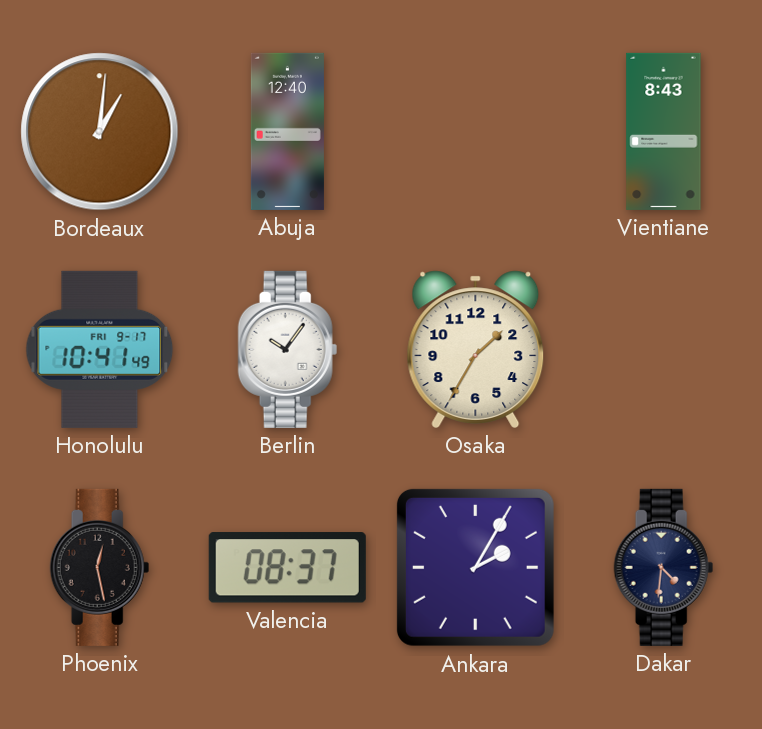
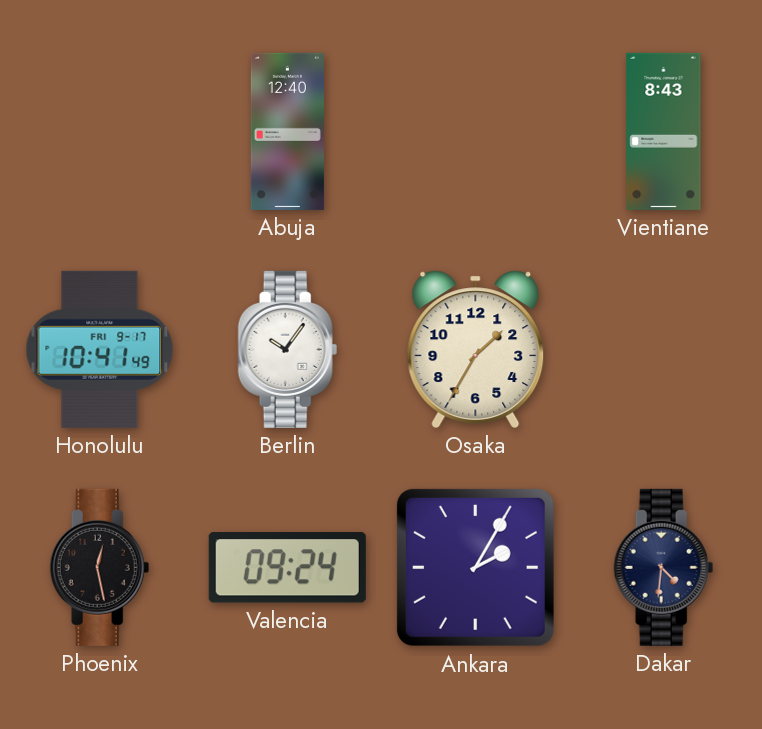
Bordeaux: 1:01 -> none
Valencia: 08:37 -> 09:24
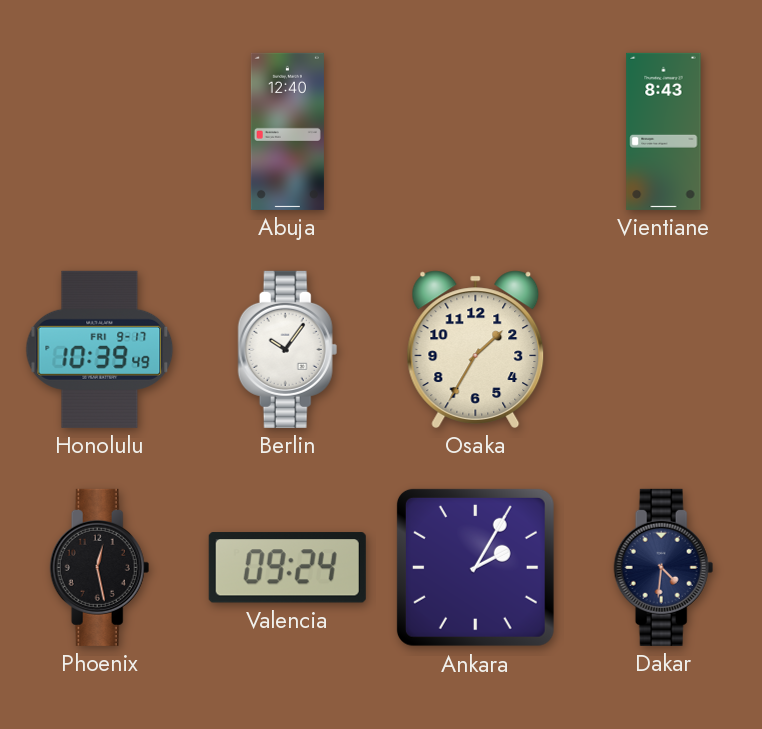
Honolulu: 10:41 -> 10:39
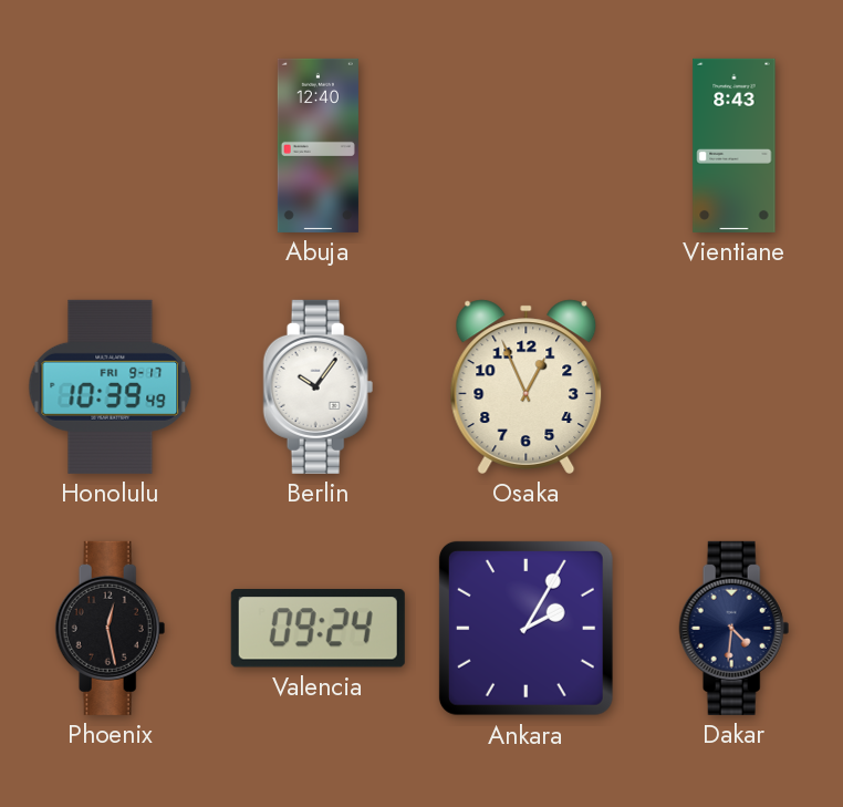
Osaka: 1:35 -> 12:56
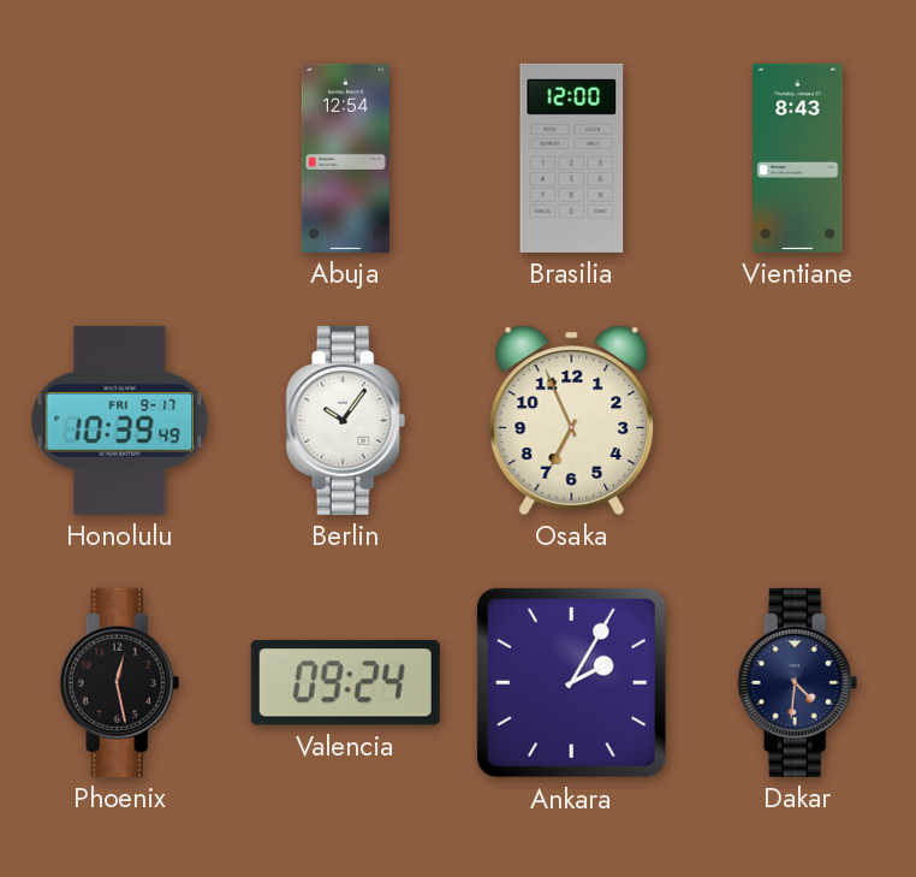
Abuja: 12:40 -> 12:54
Brasilia: none -> 12:00
Osaka: 12:56 -> 6:56
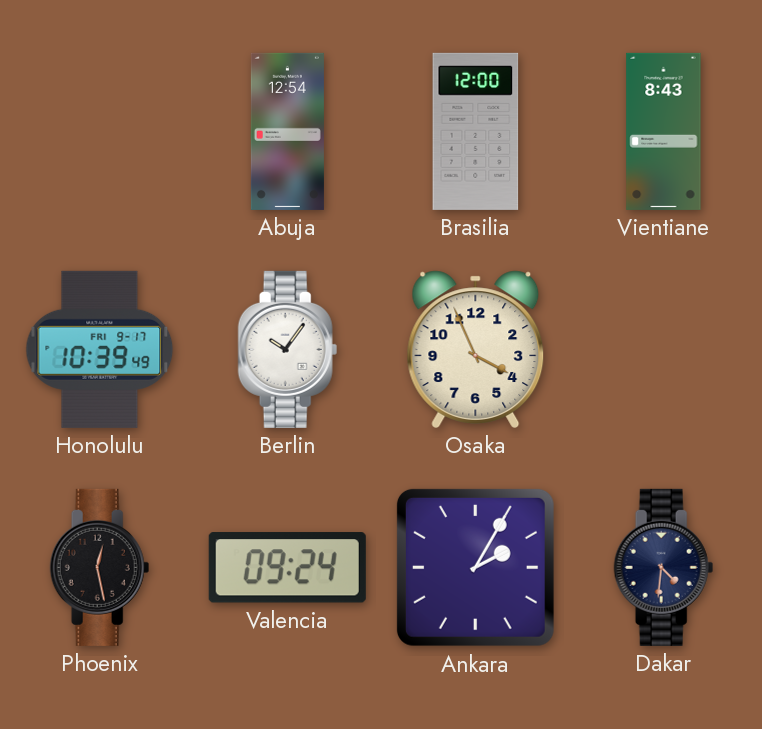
Osaka: 6:56 -> 3:56
